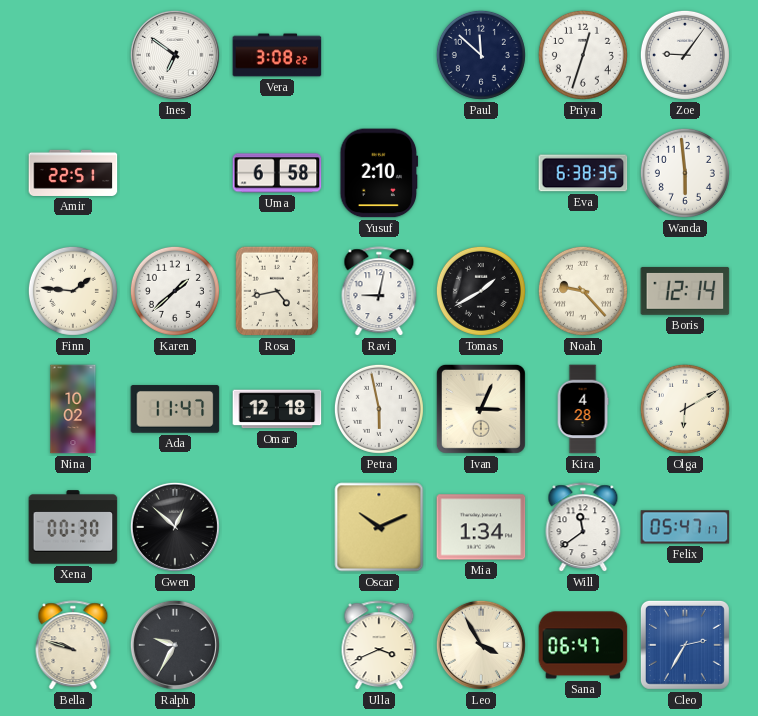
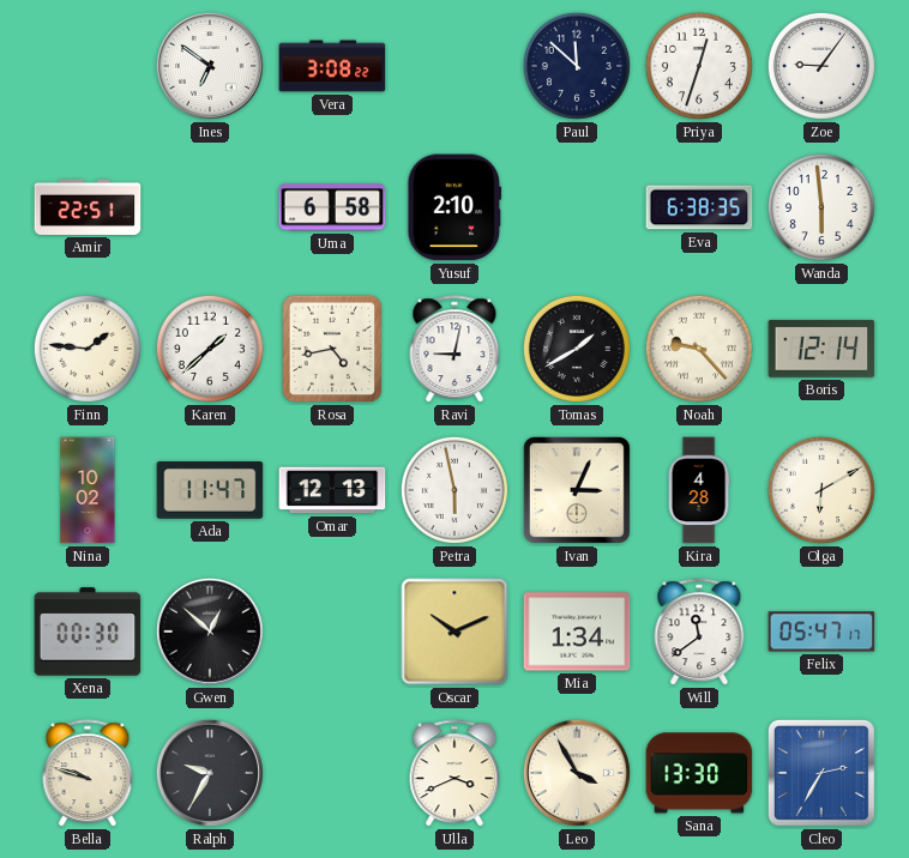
Omar: 12:18 -> 12:13
Sana: 06:47 -> 13:30
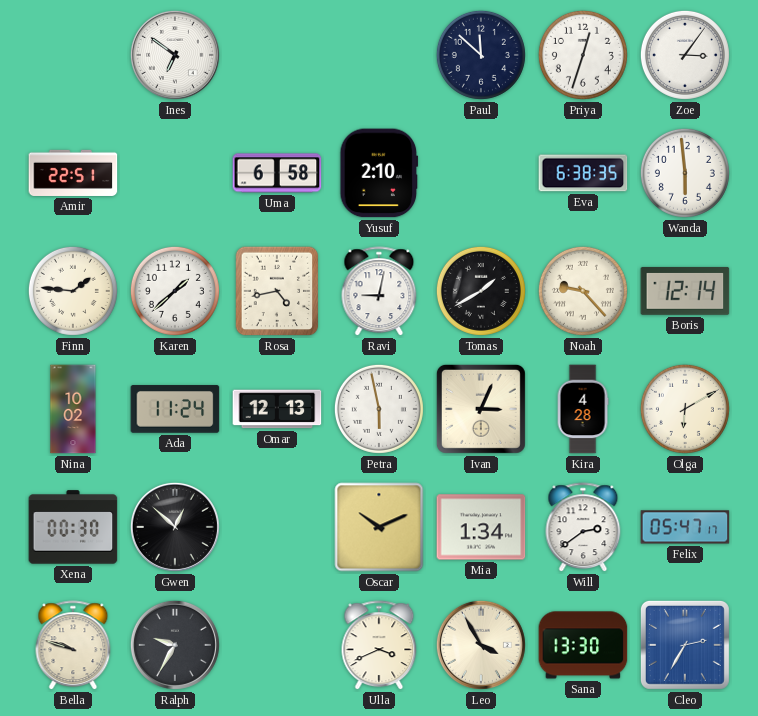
Vera: 3:08 -> none
Zoe: 9:06 -> 3:06
Ada: 11:47 -> 11:24
Will: 11:39 -> 2:39
